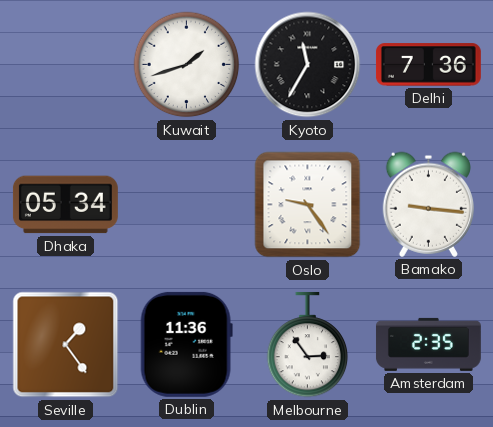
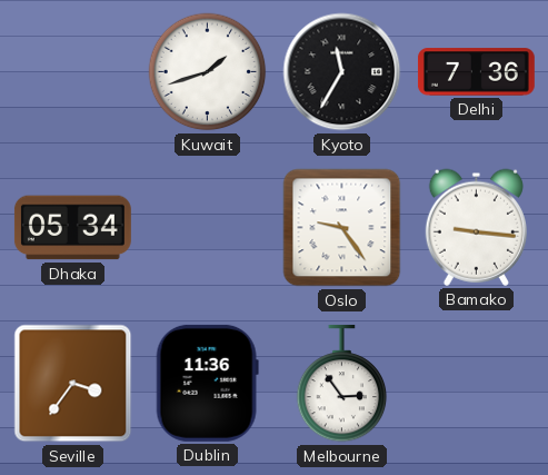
Seville: 1:24 -> 3:36
Amsterdam: 2:35 -> none
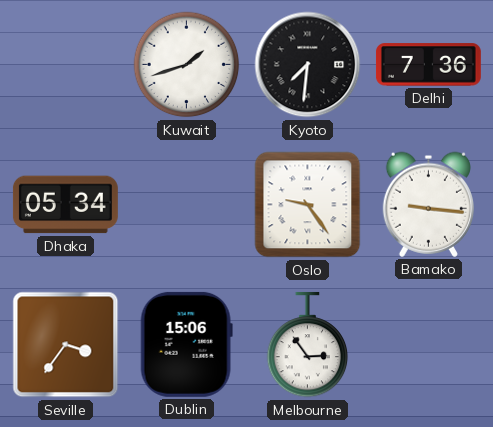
Kyoto: 11:35 -> 7:31
Dublin: 11:36 -> 15:06
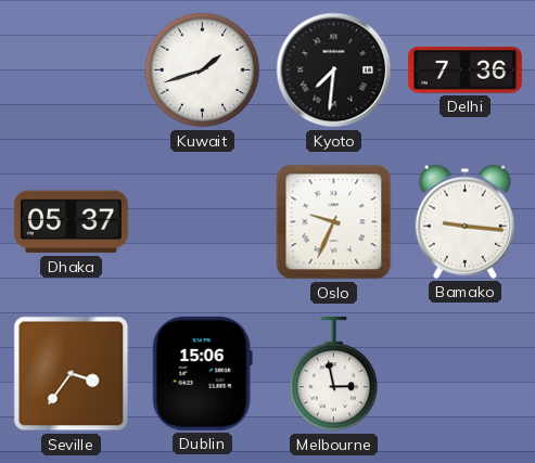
Dhaka: 05:34 -> 05:37
Oslo: 9:24 -> 9:34
Melbourne: 2:54 -> 2:58
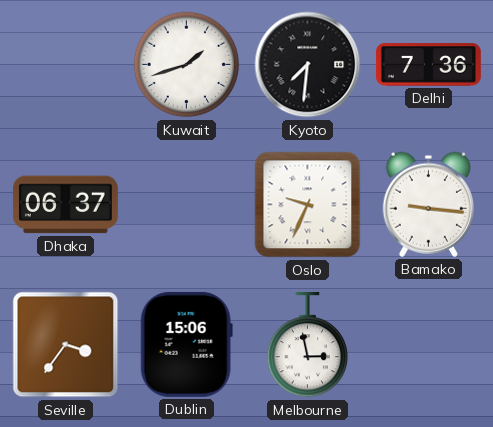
Dhaka: 05:37 -> 06:37
